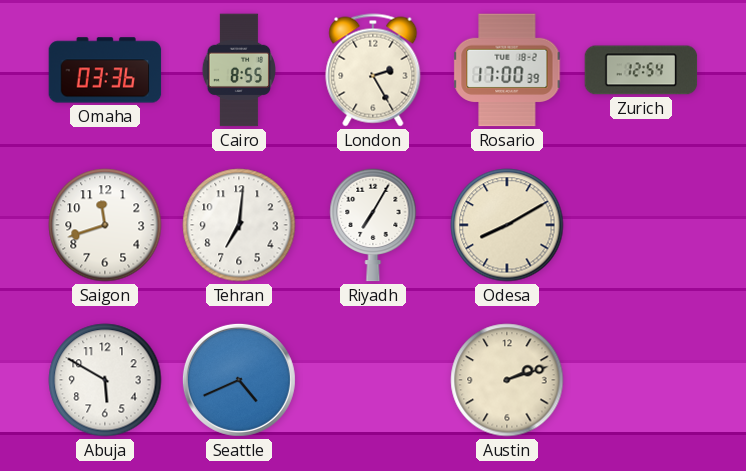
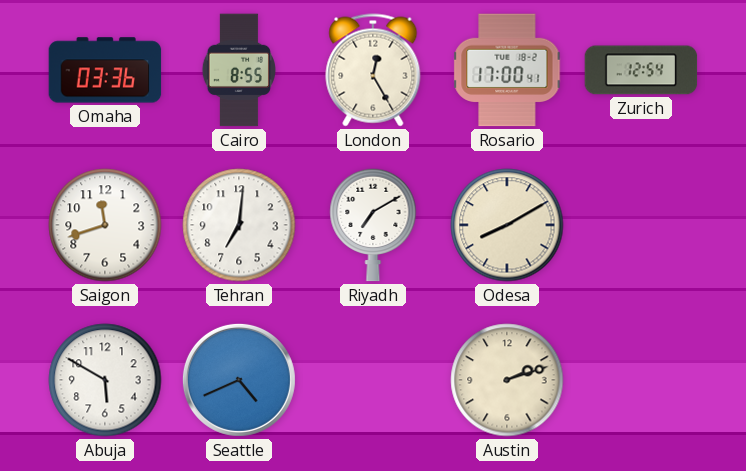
London: 2:25 -> 12:25
Rosario: 17:00:39 -> 17:00:41
Riyadh: 7:05 -> 7:10
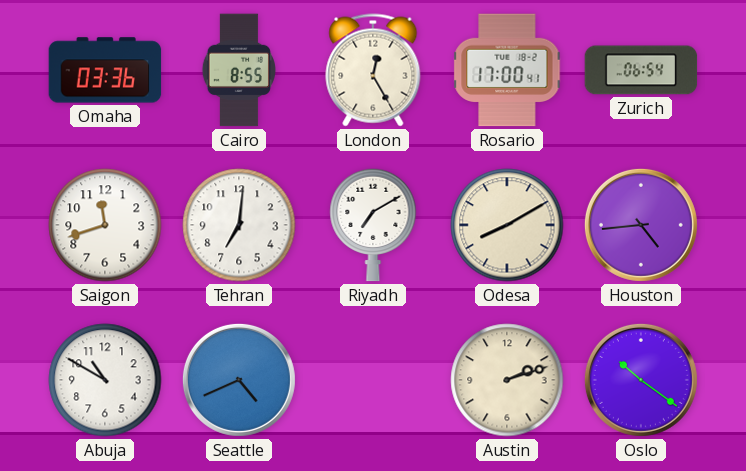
Zurich: 12:54 -> 06:54
Houston: none -> 4:44
Abuja: 5:50 -> 10:50
Oslo: none -> 10:21
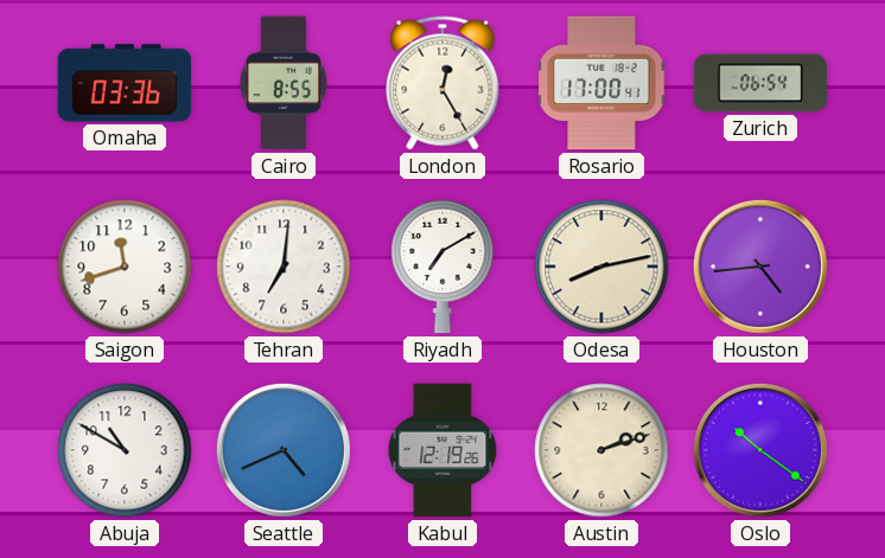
Odesa: 8:10 -> 8:13
Kabul: none -> 12:19
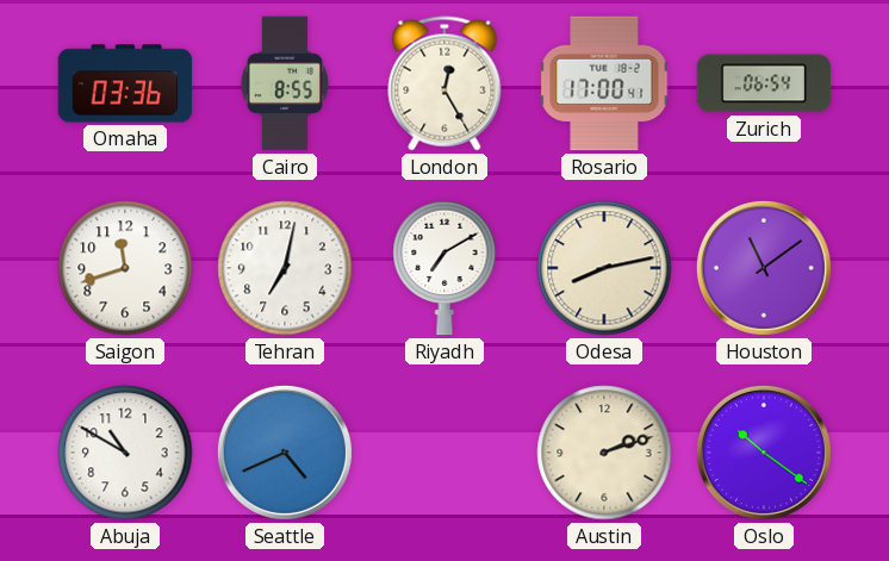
Tehran: 7:01 -> 7:02
Houston: 4:44 -> 11:09
Kabul: 12:19 -> none
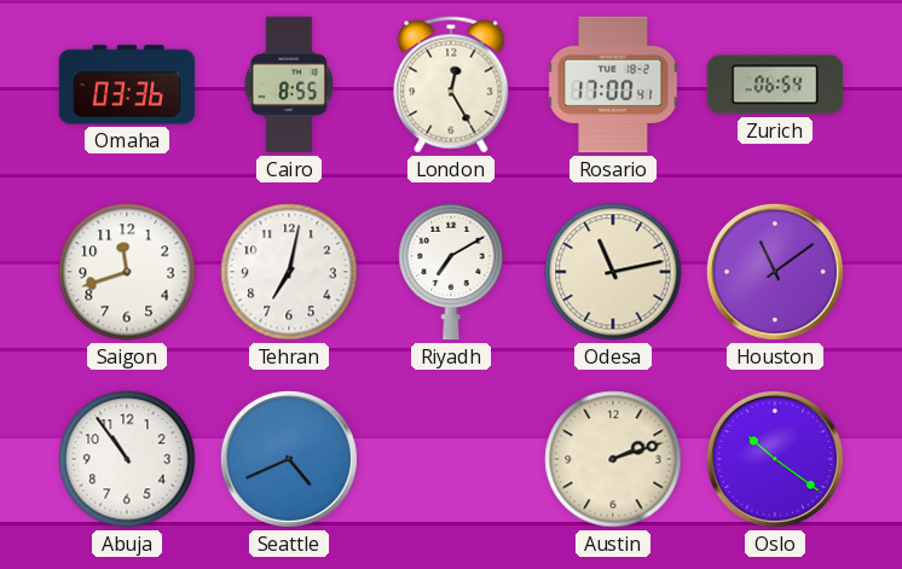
Odesa: 8:13 -> 11:13
Abuja: 10:50 -> 10:54
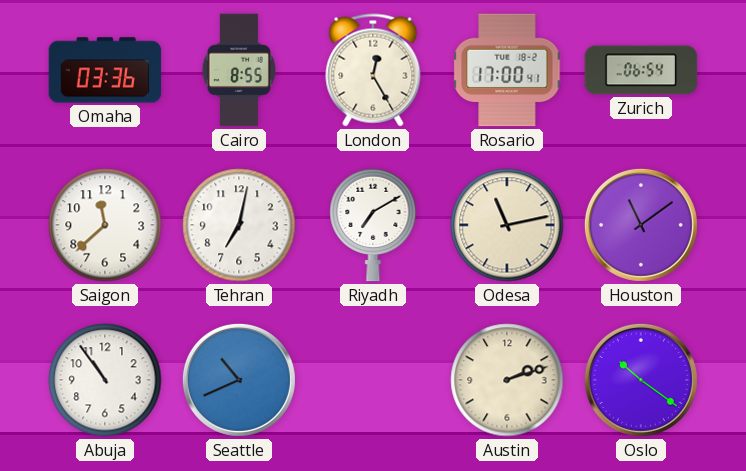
Saigon: 11:42 -> 11:38
Seattle: 4:41 -> 10:41
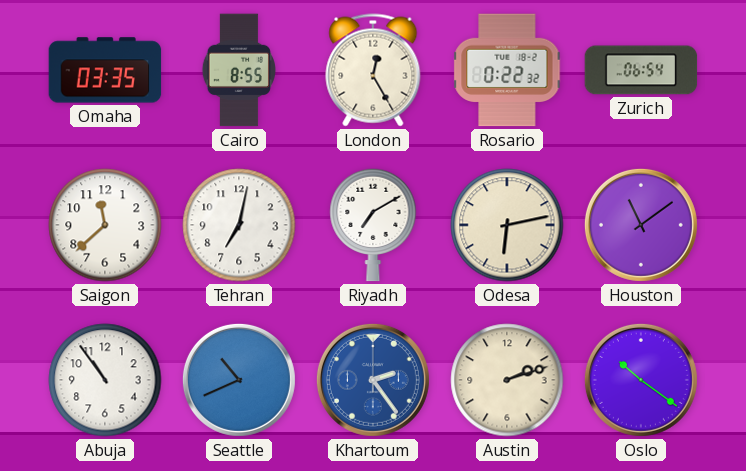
Omaha: 03:36 -> 03:35
Rosario: 17:00 -> 0:22
Odesa: 11:13 -> 6:13
Khartoum: none -> 2:24
